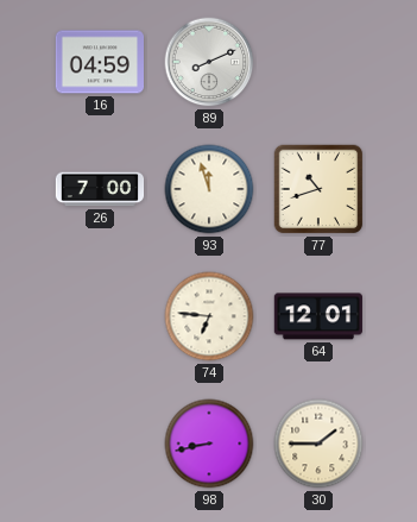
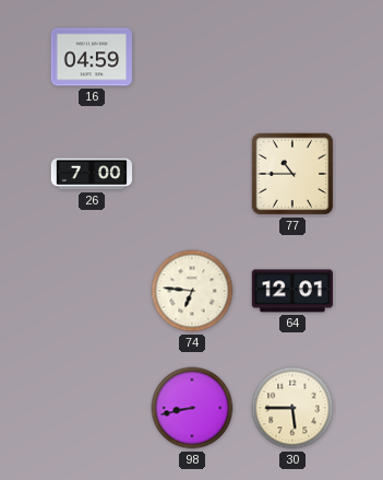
89: 8:11 -> none
93: 11:57 -> none
77: 10:42 -> 10:45
30: 1:45 -> 5:45
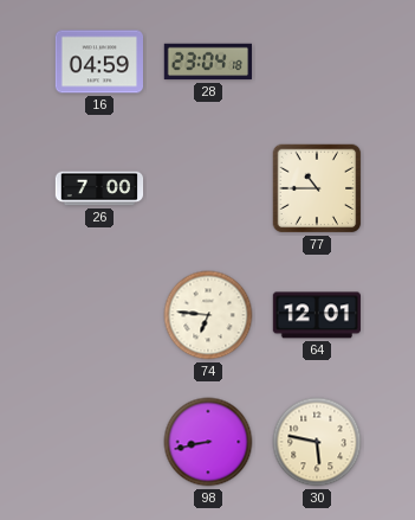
28: none -> 23:04
30: 5:45 -> 5:47
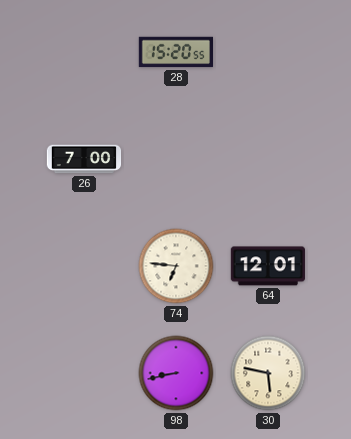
16: 04:59 -> none
28: 23:04 -> 15:20
77: 10:45 -> none
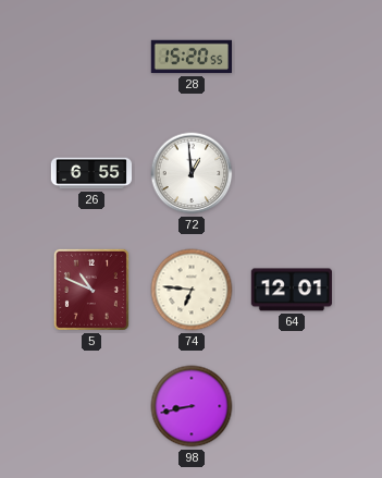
26: 7:00 -> 6:55
72: none -> 12:59
5: none -> 10:49
30: 5:47 -> none
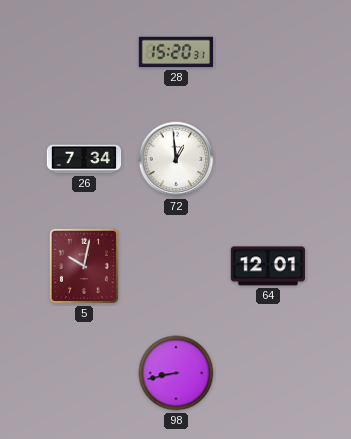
28: 15:20:55 -> 15:20:31
26: 6:55 -> 7:34
5: 10:49 -> 10:02
74: 6:46 -> none
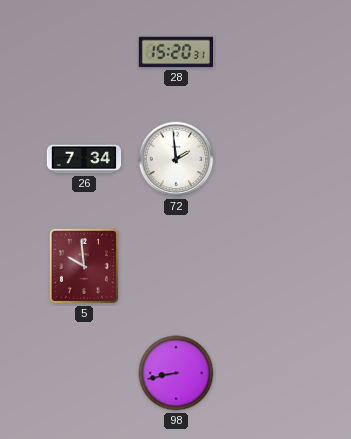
72: 12:59 -> 1:59
5: 10:02 -> 9:59
64: 12:01 -> none
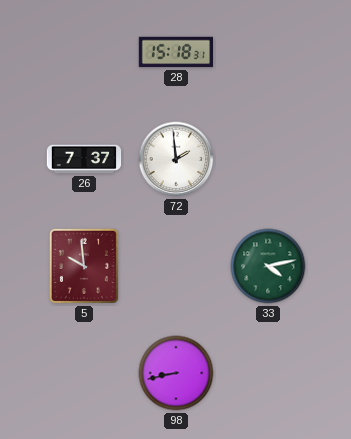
28: 15:20 -> 15:18
26: 7:34 -> 7:37
33: none -> 4:13
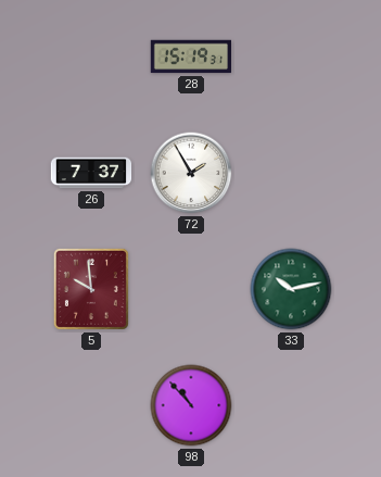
28: 15:18 -> 15:19
72: 1:59 -> 1:55
33: 4:13 -> 10:13
98: 8:43 -> 10:53
